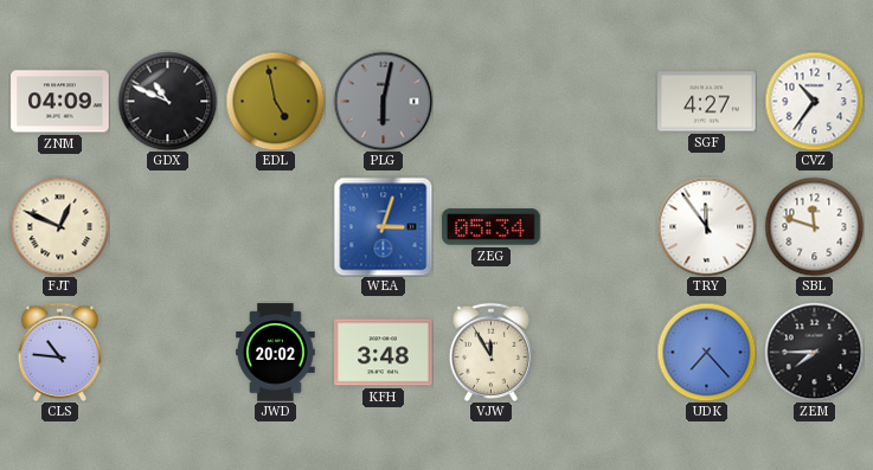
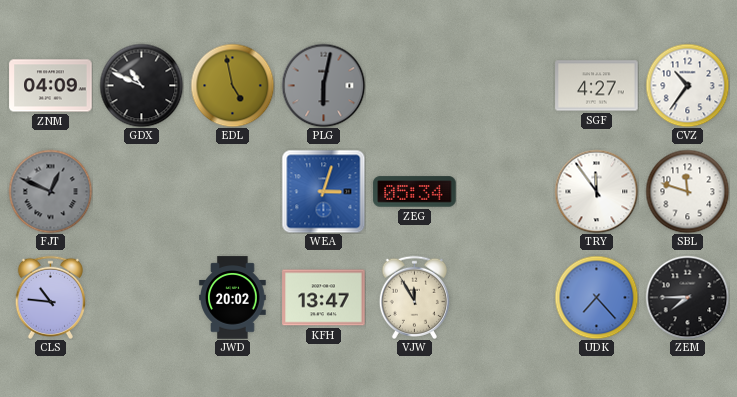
FJT dial: cream -> grey
KFH: 3:48 -> 13:47
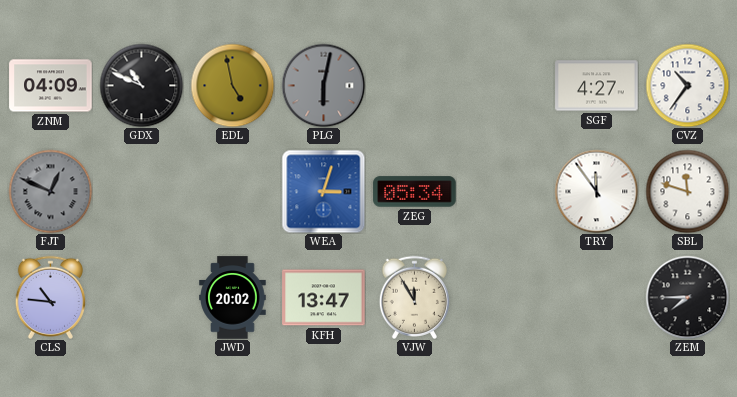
UDK: 7:23 -> none
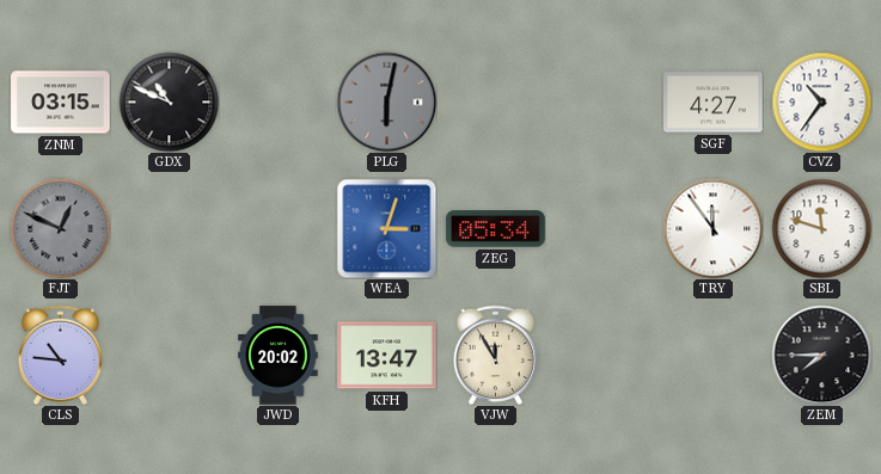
ZNM: 04:09 -> 03:15
EDL: 4:58 -> none
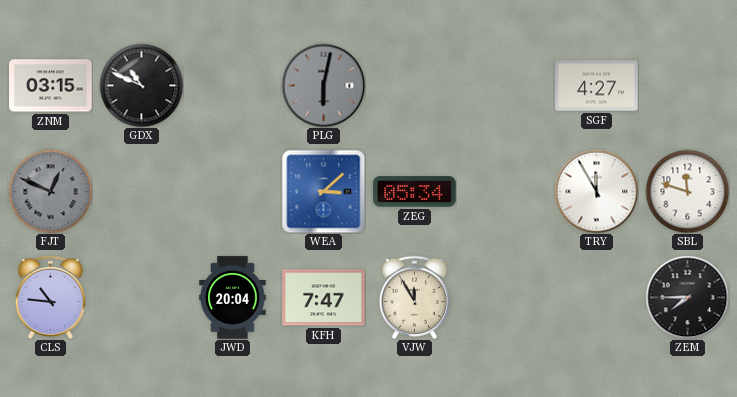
CVZ: 10:36 -> none
WEA: 3:03 -> 3:08
TRY: 11:54 -> 11:55
JWD: 20:02 -> 20:04
KFH: 13:47 -> 7:47
